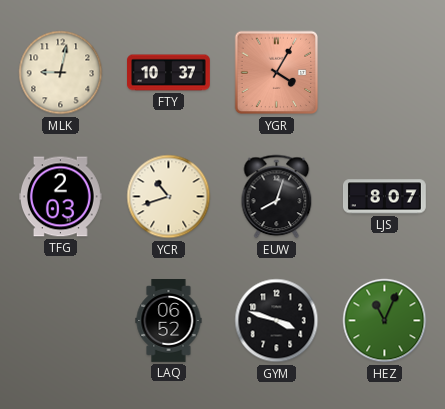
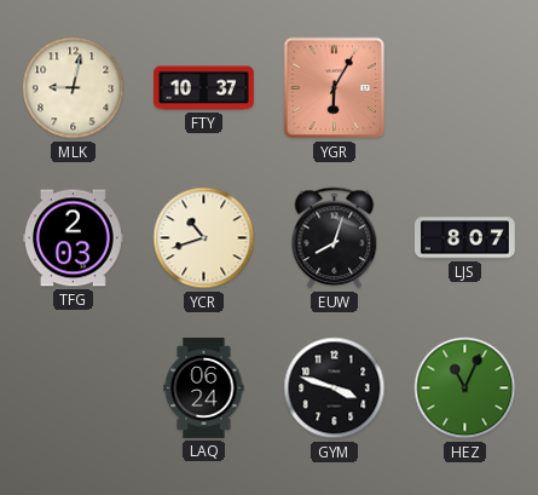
YGR: 4:05 -> 6:05
LAQ: 06:52 -> 06:24
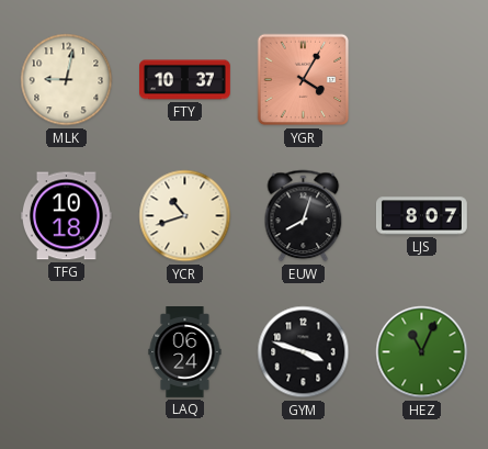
YGR: 6:05 -> 4:05
TFG: 2:03 -> 10:18
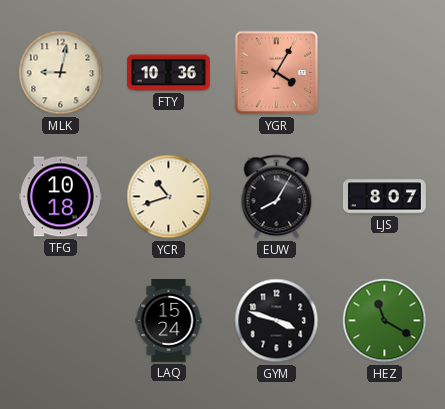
FTY: 10:37 -> 10:36
EUW: 8:03 -> 8:05
LAQ: 06:24 -> 15:24
HEZ: 11:04 -> 11:20
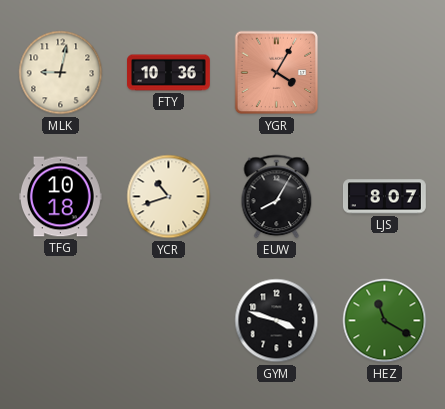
LAQ: 15:24 -> none
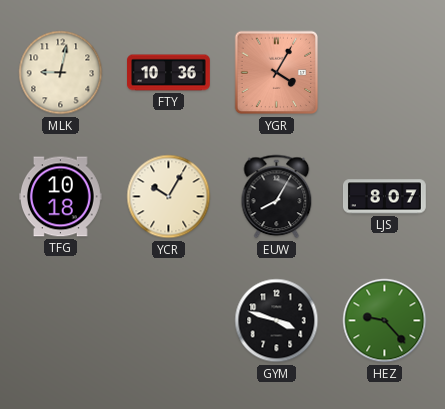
YCR: 10:42 -> 10:05
HEZ: 11:20 -> 9:23
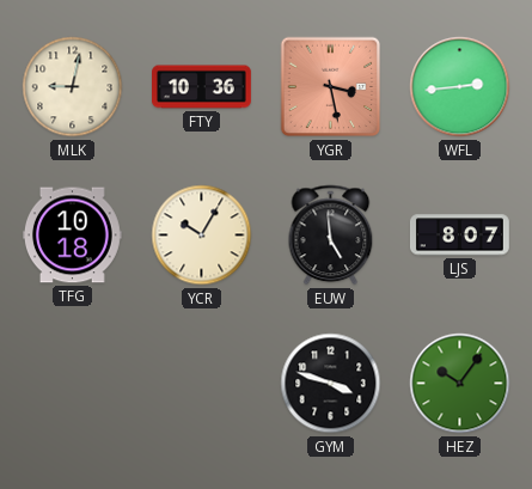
YGR: 4:05 -> 3:28
WFL: none -> 2:44
EUW: 8:05 -> 4:59
HEZ: 9:23 -> 10:06
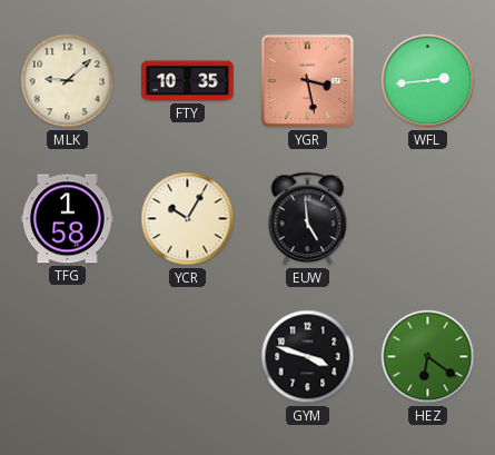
MLK: 9:02 -> 9:08
FTY: 10:36 -> 10:35
TFG: 10:18 -> 1:58
LJS: 8:07 -> none
HEZ: 10:06 -> 6:21
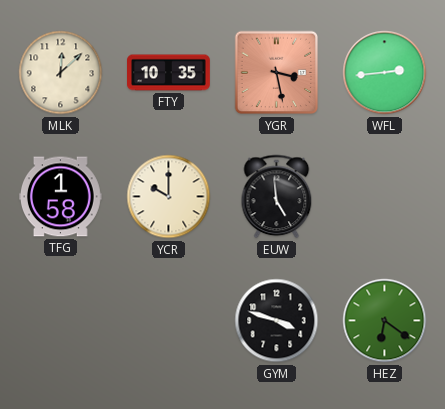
MLK: 9:08 -> 12:08
YCR: 10:05 -> 10:00
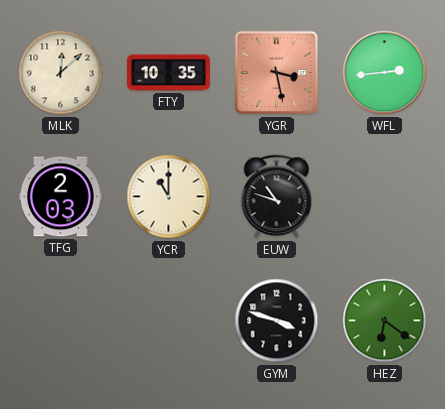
TFG: 1:58 -> 2:03
YCR: 10:00 -> 11:00
EUW: 4:59 -> 10:48
